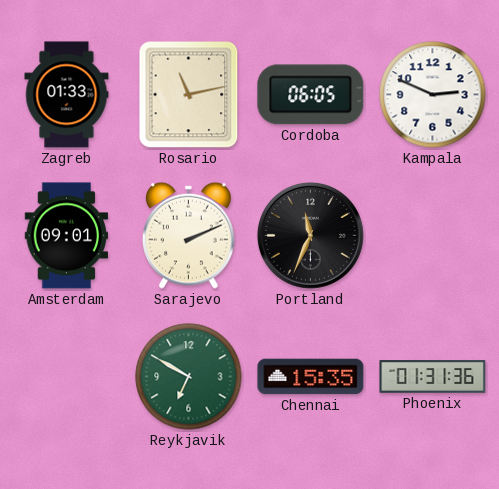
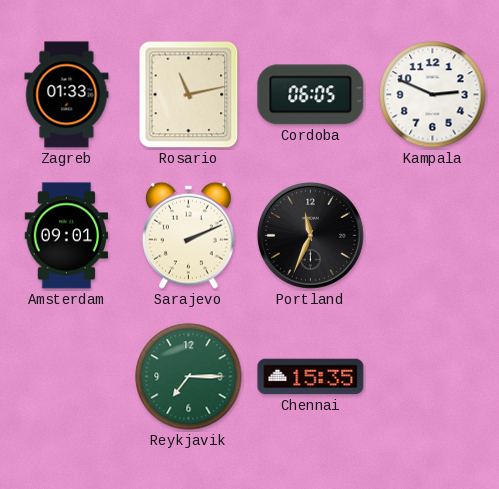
Reykjavik: 6:50 -> 7:15
Phoenix: 01:31 -> none
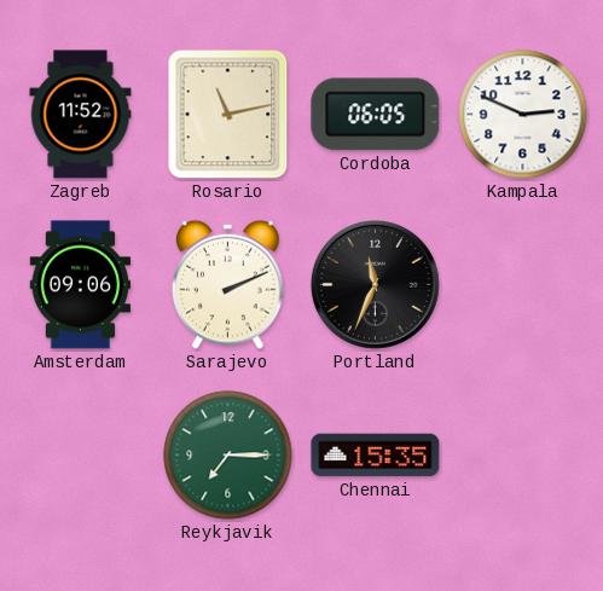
Zagreb: 01:33 -> 11:52
Amsterdam: 09:01 -> 09:06
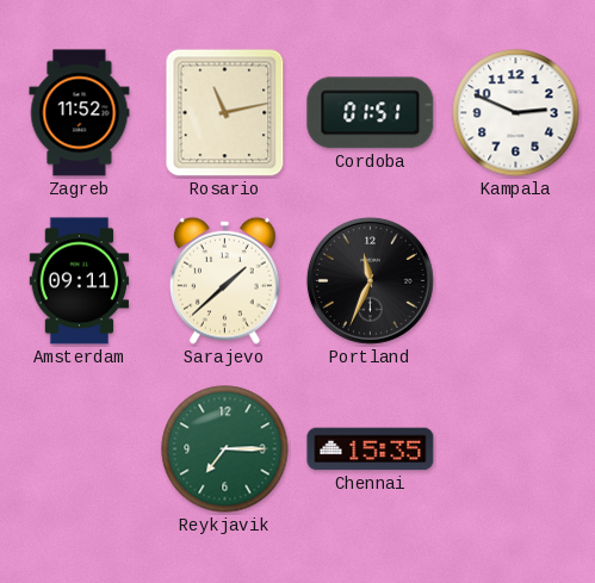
Cordoba: 06:05 -> 01:51
Amsterdam: 09:06 -> 09:11
Sarajevo: 2:11 -> 1:38
